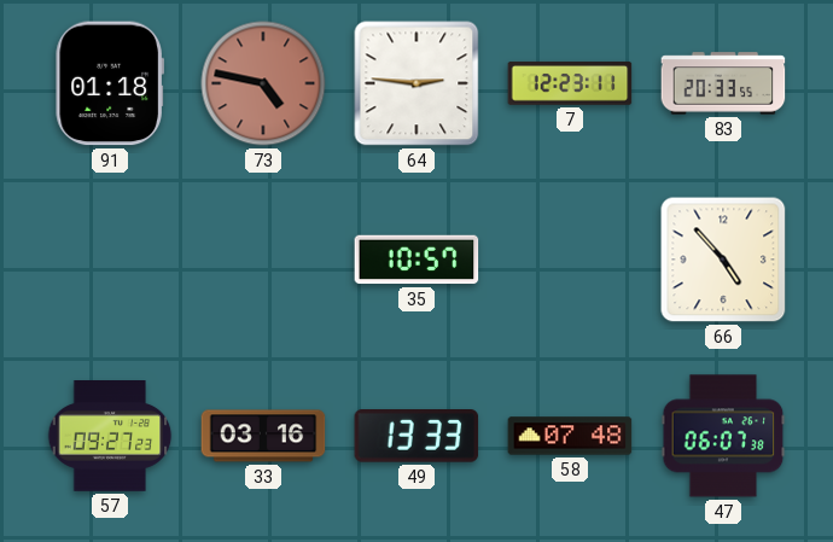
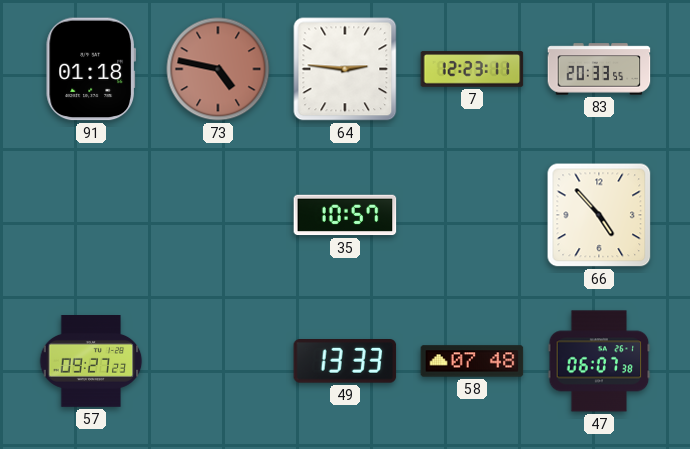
33: 03:16 -> none
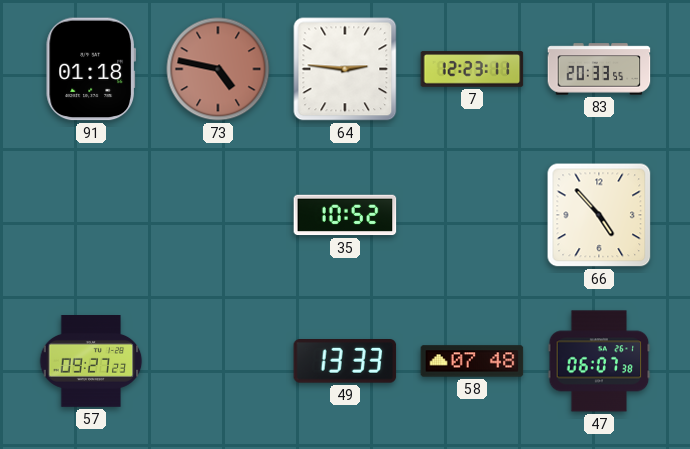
35: 10:57 -> 10:52
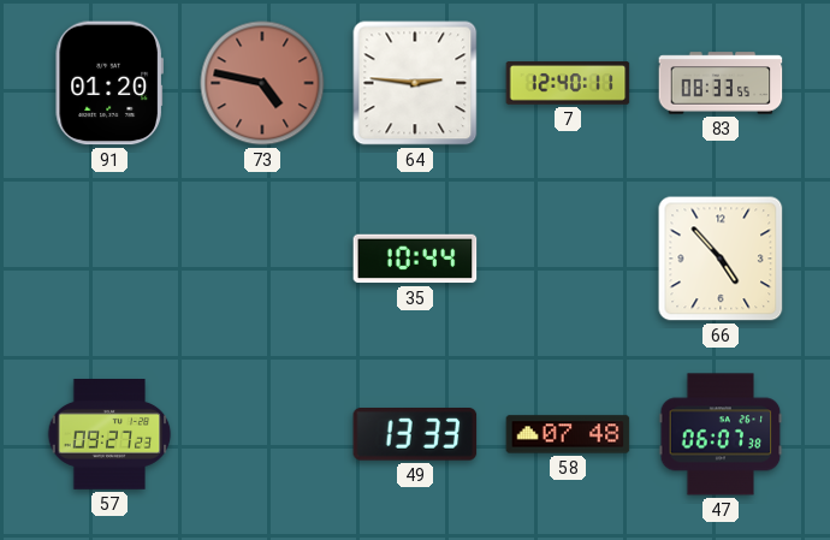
91: 01:18 -> 01:20
7: 12:23 -> 12:40
83: 20:33 -> 08:33
35: 10:52 -> 10:44
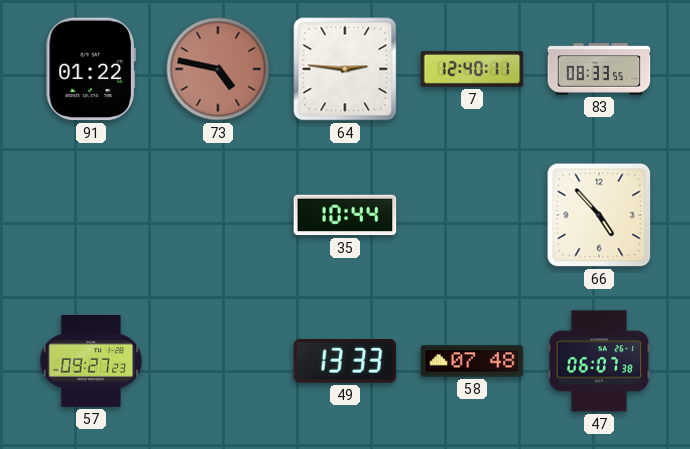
91: 01:20 -> 01:22
